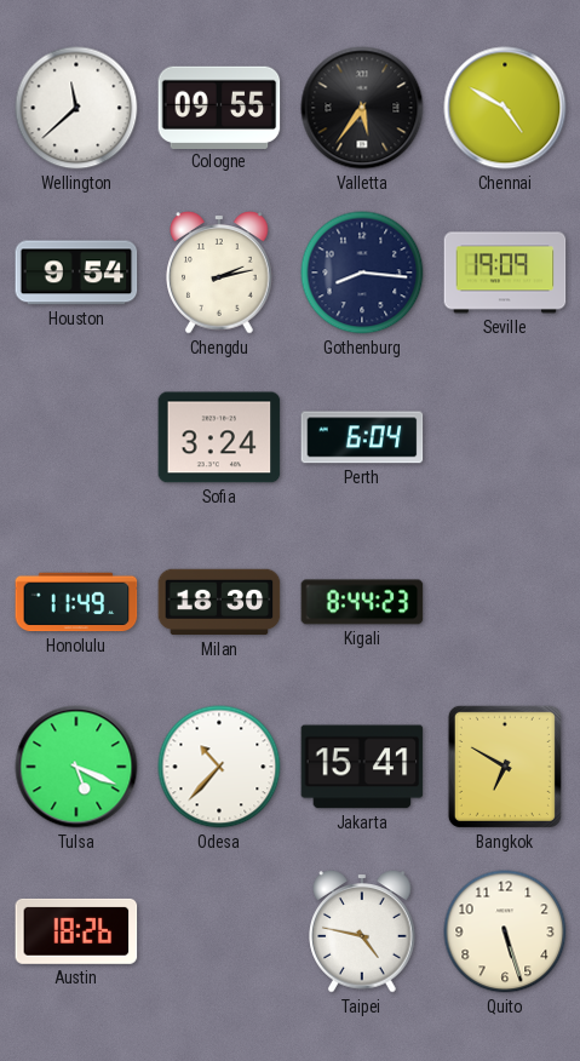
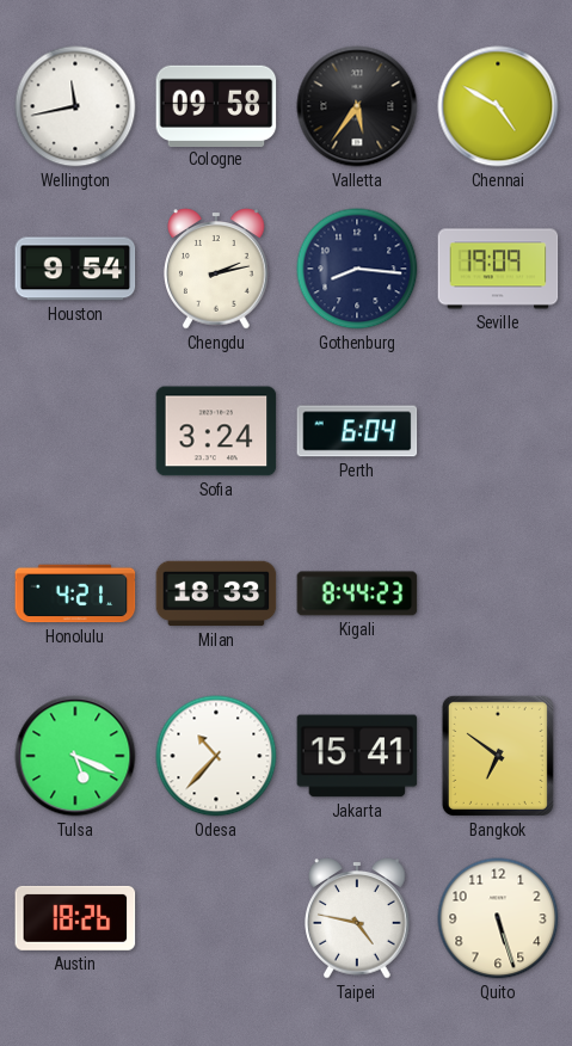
Wellington: 11:38 -> 11:43
Cologne: 09:55 -> 09:58
Honolulu: 11:49 -> 4:21
Milan: 18:30 -> 18:33
Bangkok: 6:50 -> 6:51
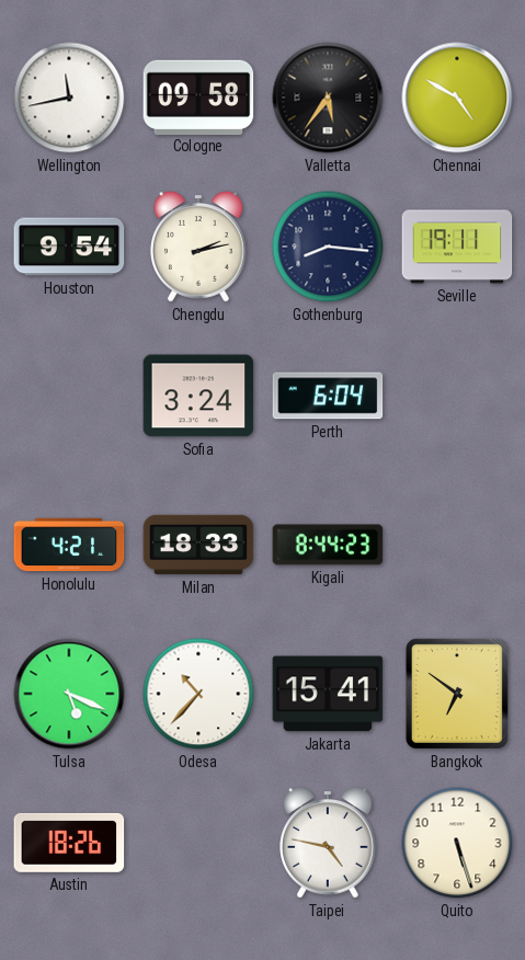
Seville: 19:09 -> 19:11
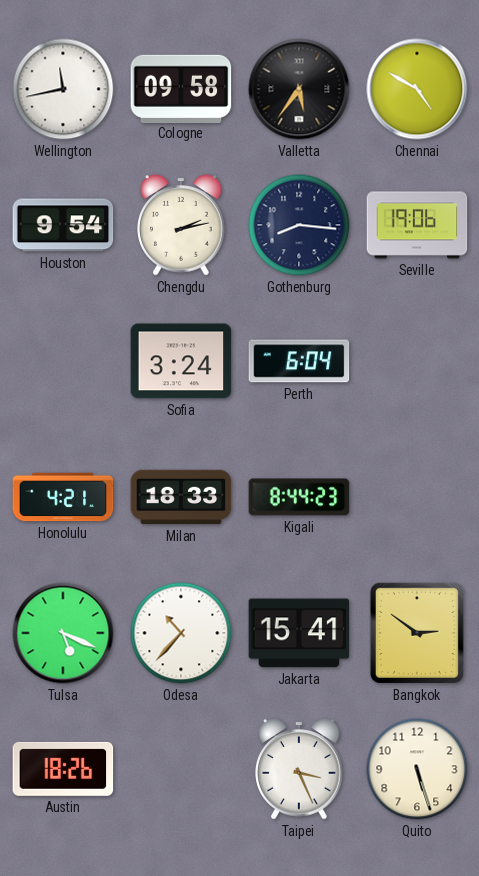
Seville: 19:11 -> 19:06
Bangkok: 6:51 -> 2:51
Taipei: 4:47 -> 3:26
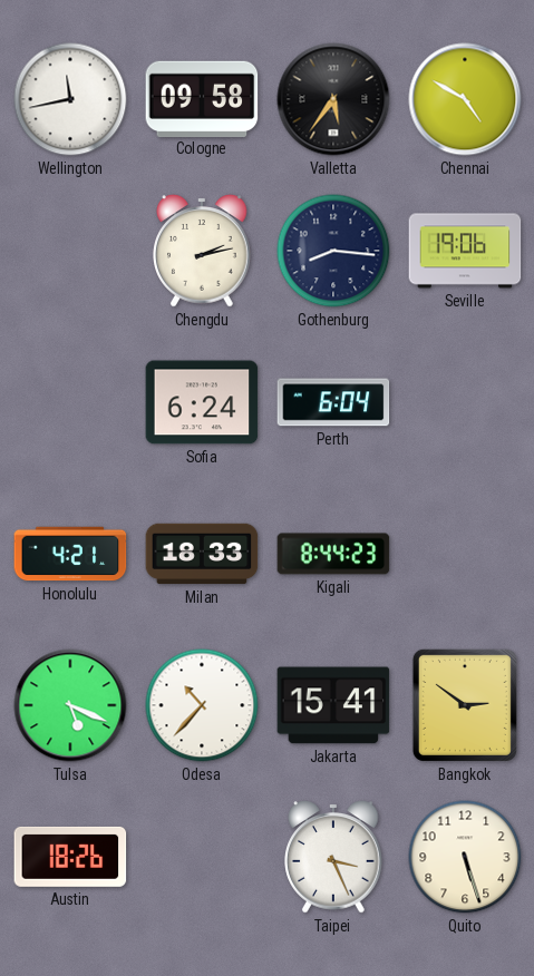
Houston: 9:54 -> none
Sofia: 3:24 -> 6:24
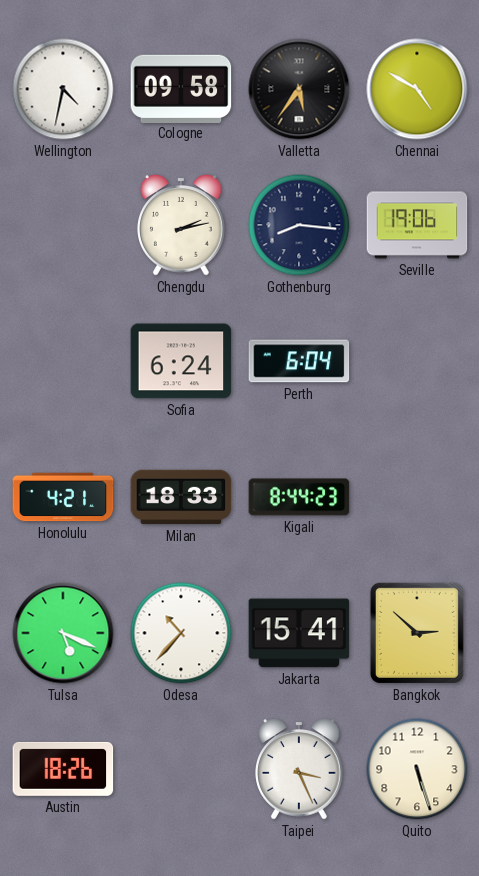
Wellington: 11:43 -> 4:32
Bangkok: 2:51 -> 2:52
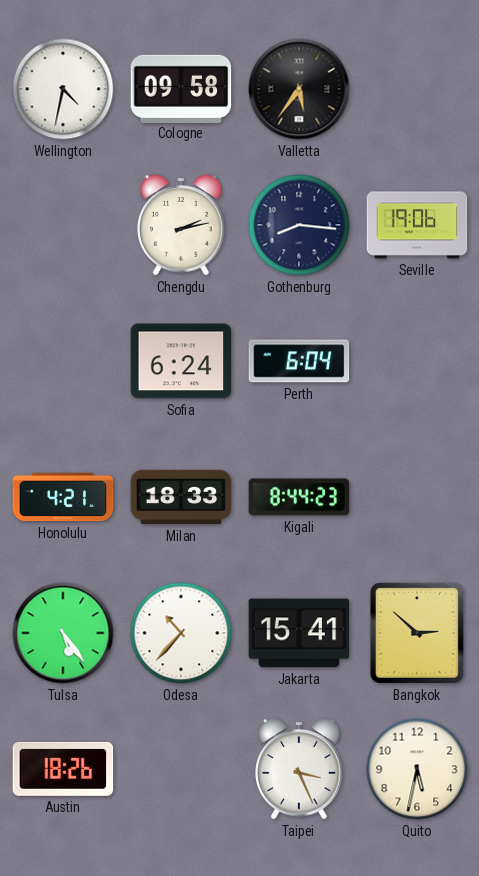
Chennai: 4:50 -> none
Tulsa: 5:19 -> 5:24
Quito: 5:27 -> 5:32
